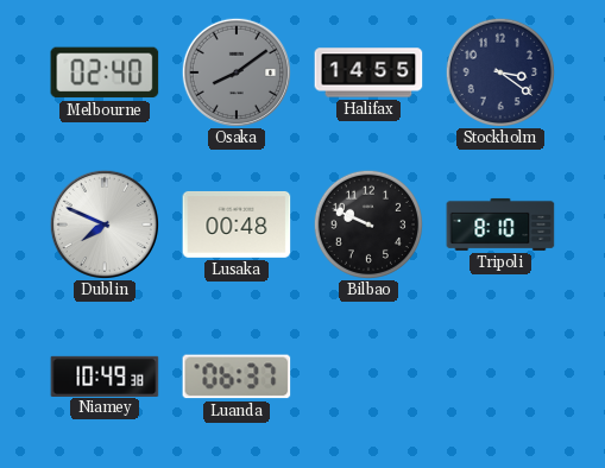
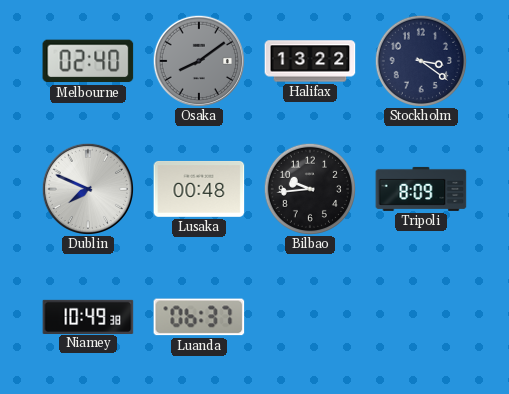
Halifax: 14:55 -> 13:22
Bilbao: 9:49 -> 9:44
Tripoli: 8:10 -> 8:09
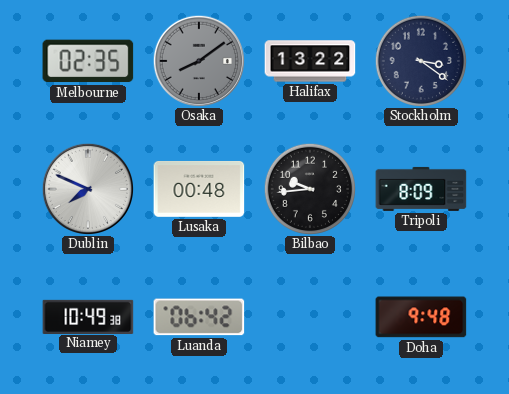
Melbourne: 02:40 -> 02:35
Luanda: 06:37 -> 06:42
Doha: none -> 9:48
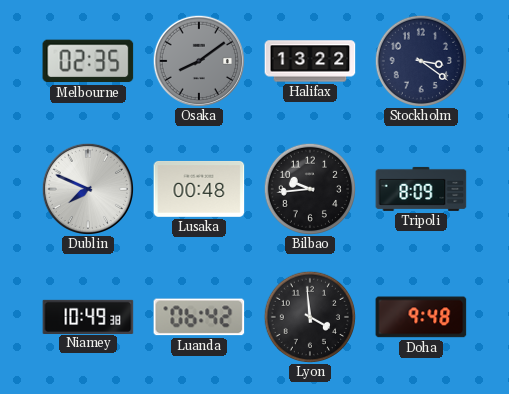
Lyon: none -> 3:59
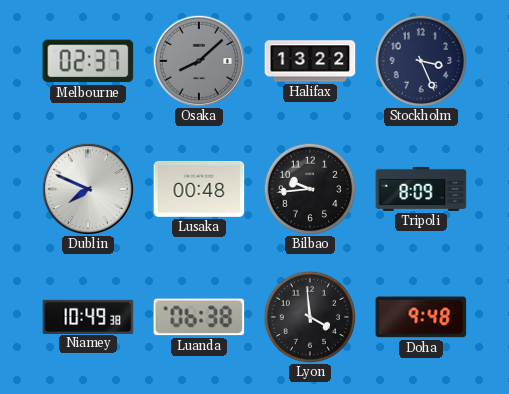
Melbourne: 02:35 -> 02:37
Osaka: 8:09 -> 8:08
Stockholm: 3:21 -> 3:26
Luanda: 06:42 -> 06:38
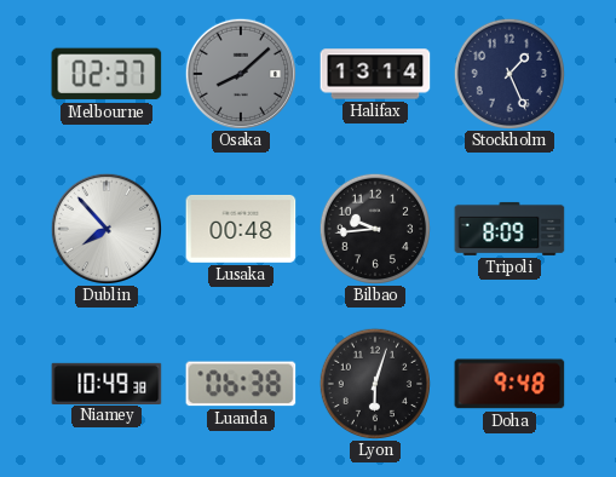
Halifax: 13:22 -> 13:14
Stockholm: 3:26 -> 1:26
Dublin: 7:49 -> 7:53
Lyon: 3:59 -> 6:03
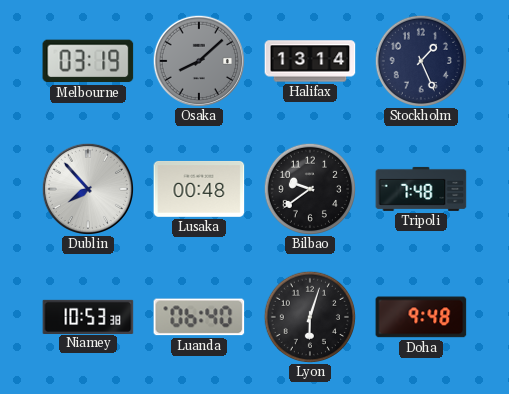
Melbourne: 02:37 -> 03:19
Bilbao: 9:44 -> 9:39
Tripoli: 8:09 -> 7:48
Niamey: 10:49 -> 10:53
Luanda: 06:38 -> 06:40
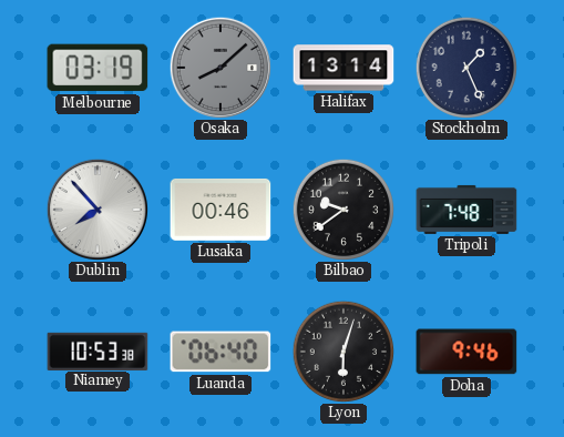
Lusaka: 00:48 -> 00:46
Doha: 9:48 -> 9:46
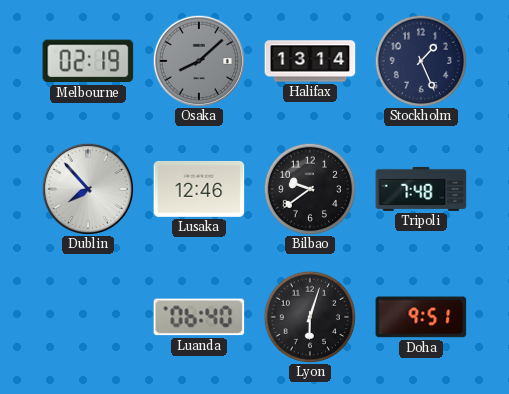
Melbourne: 03:19 -> 02:19
Lusaka: 00:46 -> 12:46
Niamey: 10:53 -> none
Doha: 9:46 -> 9:51
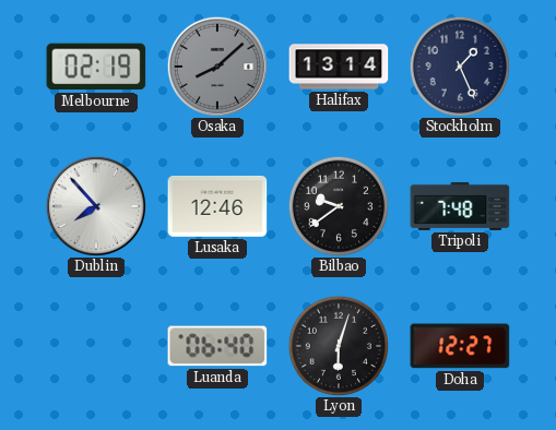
Doha: 9:51 -> 12:27
